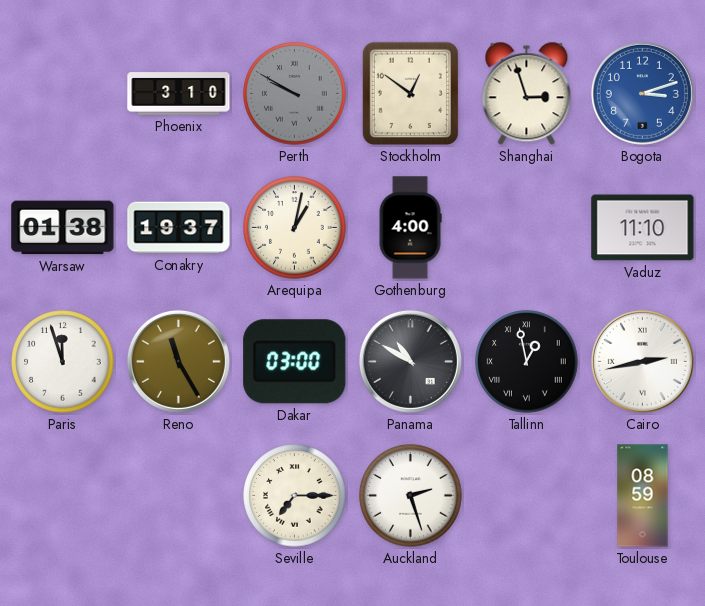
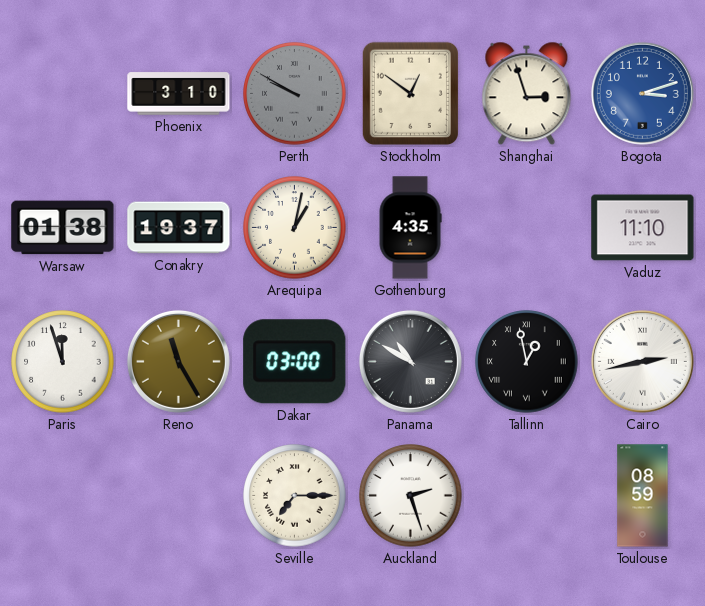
Gothenburg: 4:00 -> 4:35
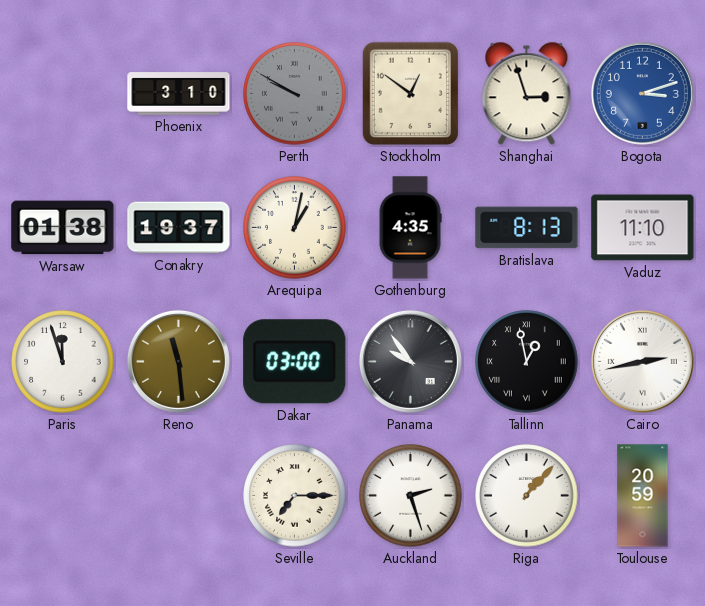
Bratislava: none -> 8:13
Reno: 11:25 -> 11:29
Panama: 10:50 -> 9:54
Riga: none -> 1:07
Toulouse: 08:59 -> 20:59
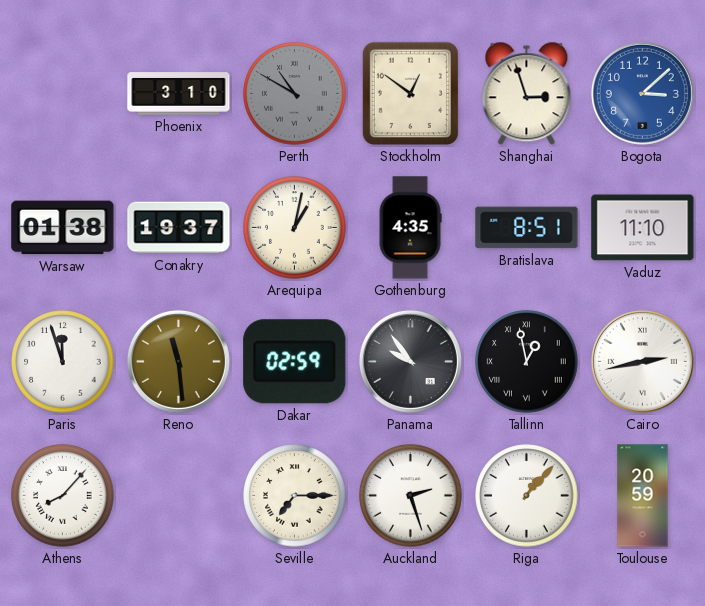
Perth: 9:50 -> 10:50
Bogota: 3:12 -> 3:08
Bratislava: 8:13 -> 8:51
Dakar: 03:00 -> 02:59
Athens: none -> 8:07
